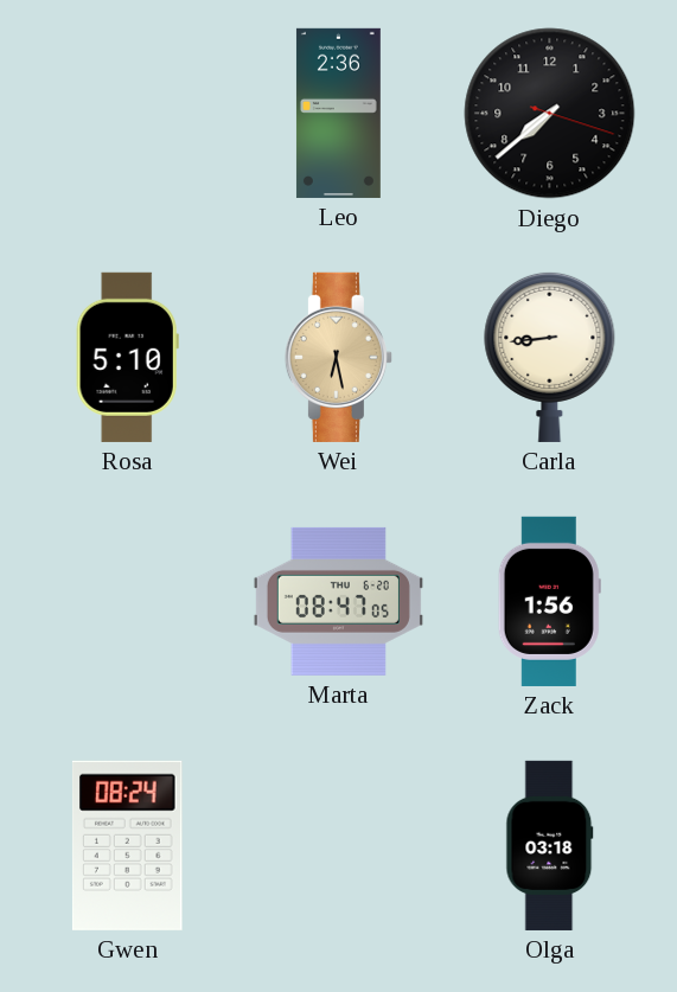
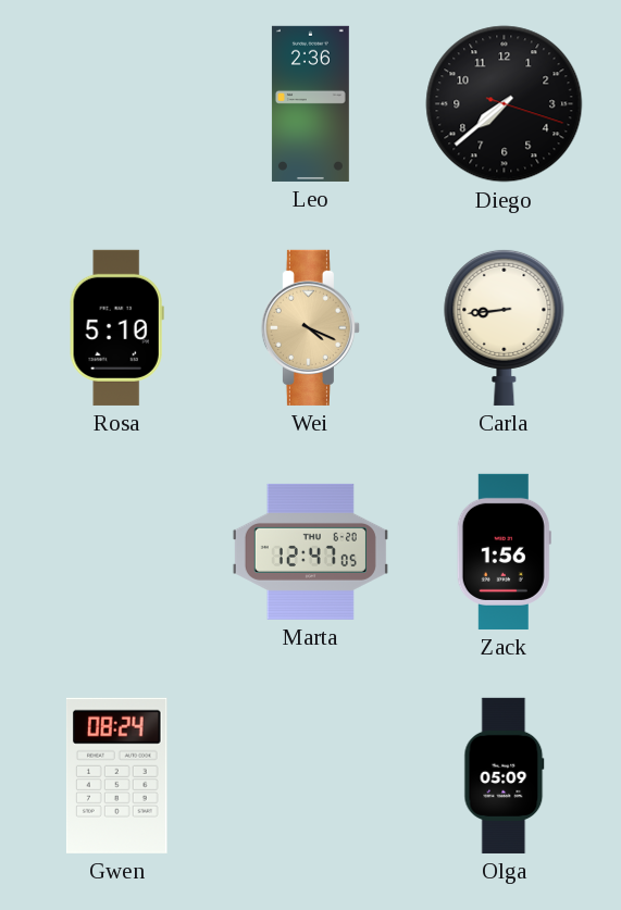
Wei: 6:28 -> 4:19
Marta: 08:47 -> 12:47
Olga: 03:18 -> 05:09
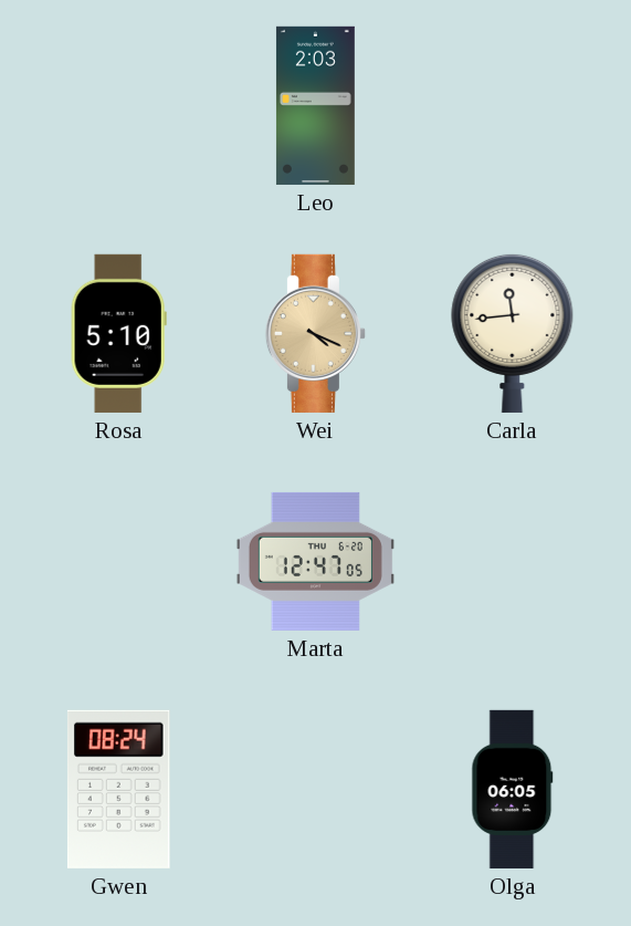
Leo: 2:36 -> 2:03
Diego: 7:38 -> none
Carla: 8:44 -> 11:44
Zack: 1:56 -> none
Olga: 05:09 -> 06:05
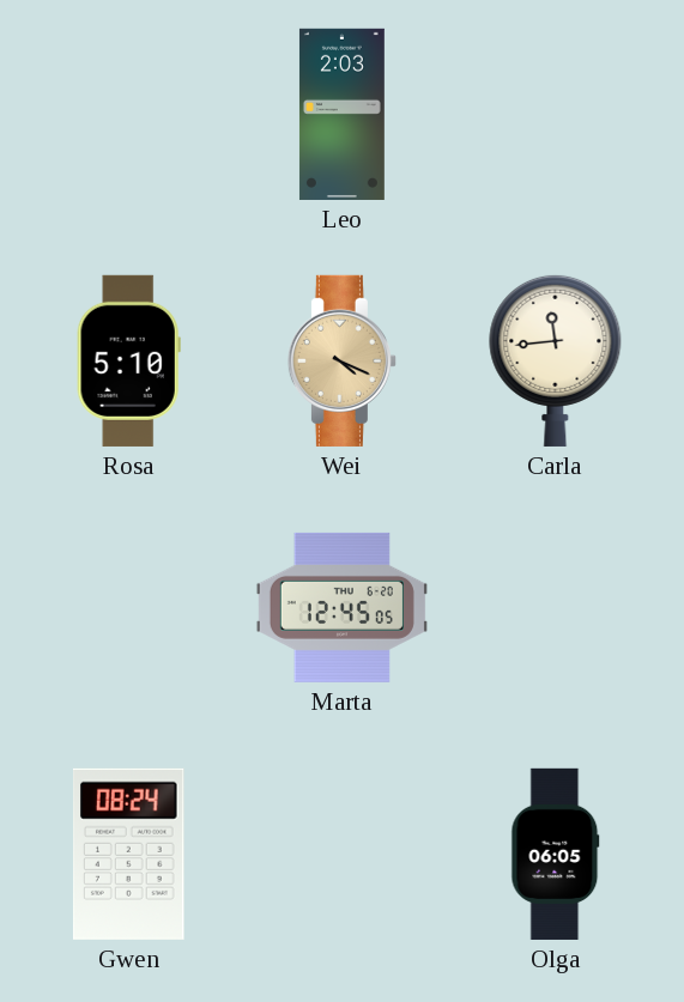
Marta: 12:47 -> 12:45
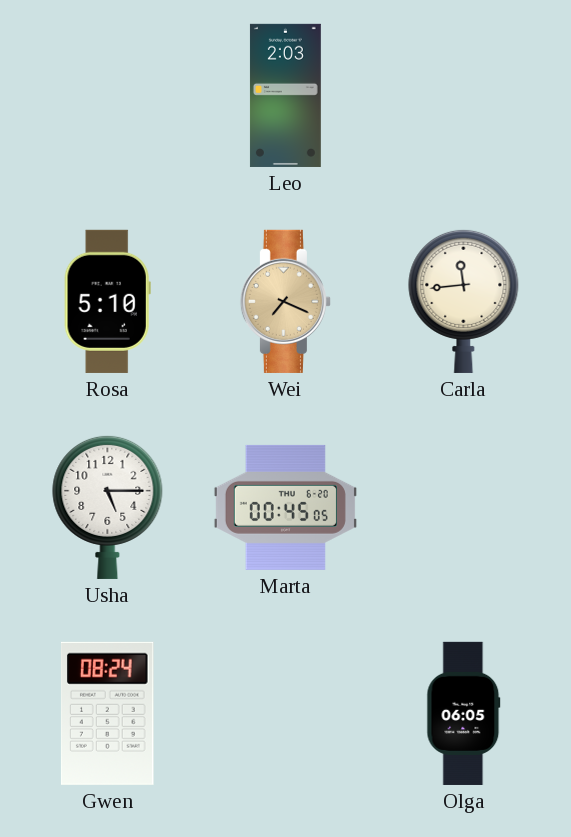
Wei: 4:19 -> 7:19
Usha: none -> 5:15
Marta: 12:45 -> 00:45
